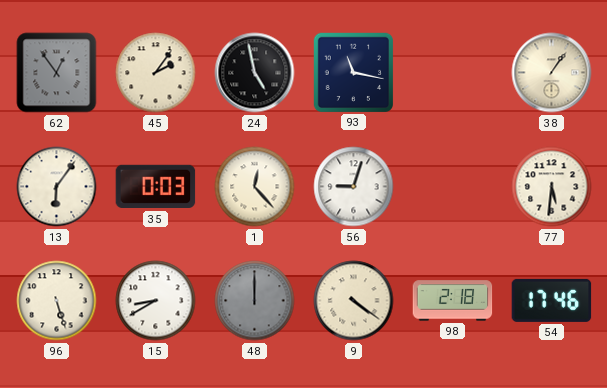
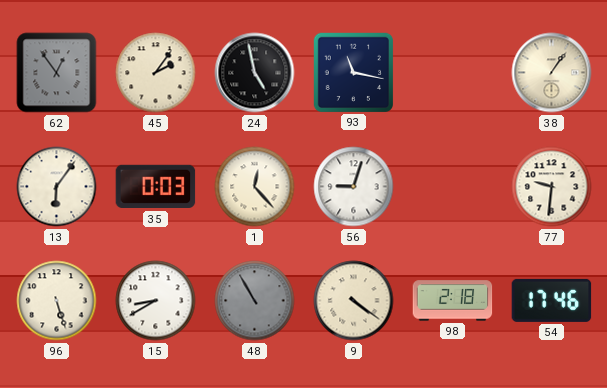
77: 5:31 -> 9:31
48: 12:00 -> 10:55
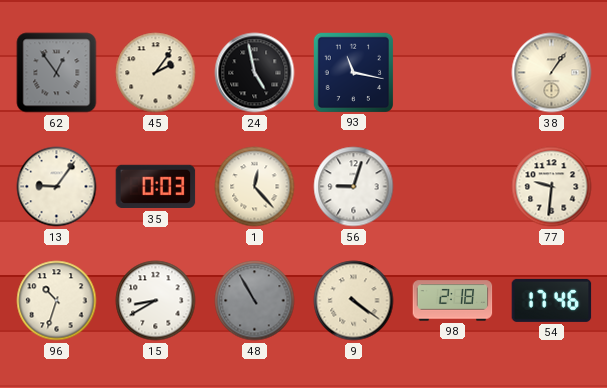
13: 6:06 -> 9:06
96: 5:27 -> 10:33
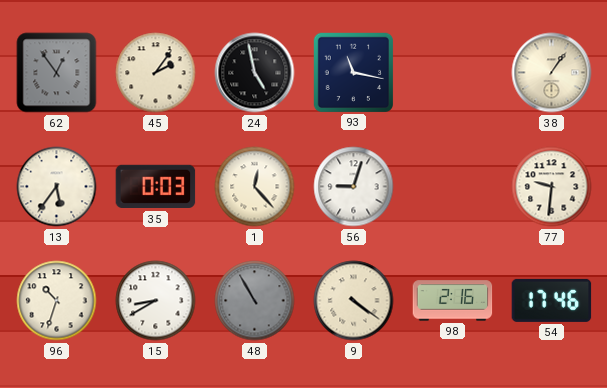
13: 9:06 -> 5:36
98: 2:18 -> 2:16
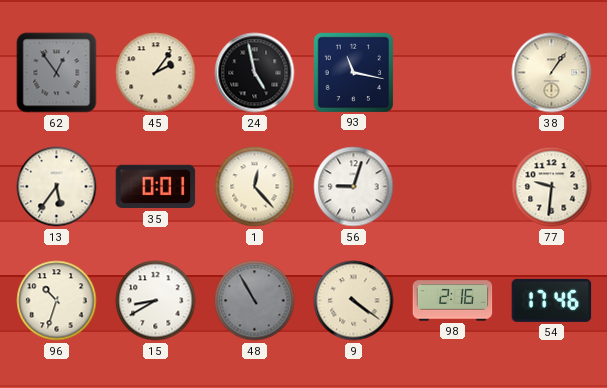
35: 0:03 -> 0:01
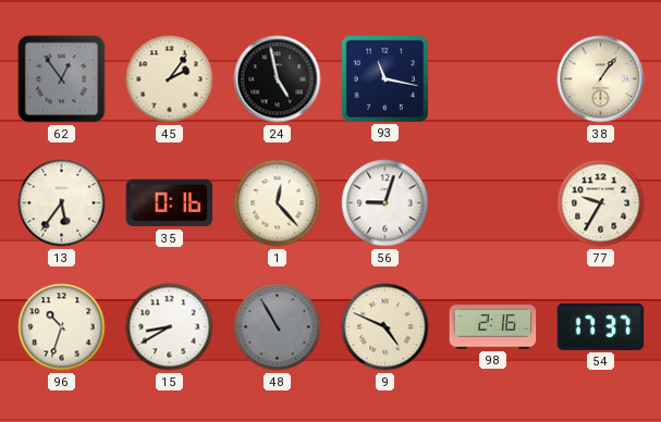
35: 0:01 -> 0:16
77: 9:31 -> 9:35
9: 4:21 -> 4:49
54: 17:46 -> 17:37
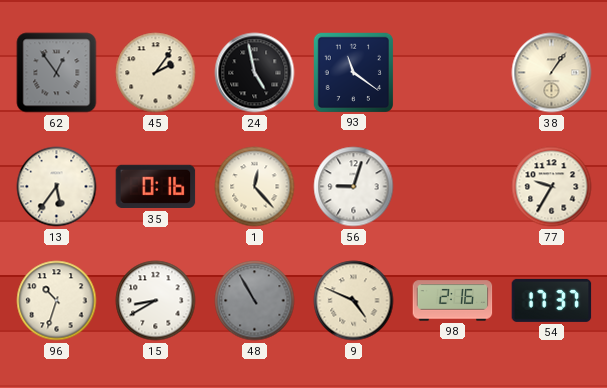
93: 11:17 -> 11:21
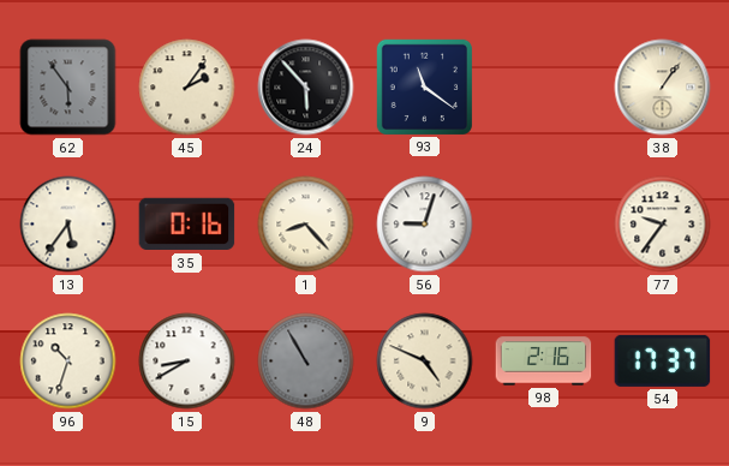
62: 12:54 -> 5:54
24: 4:58 -> 5:53
1: 12:23 -> 8:23
77: 9:35 -> 9:36
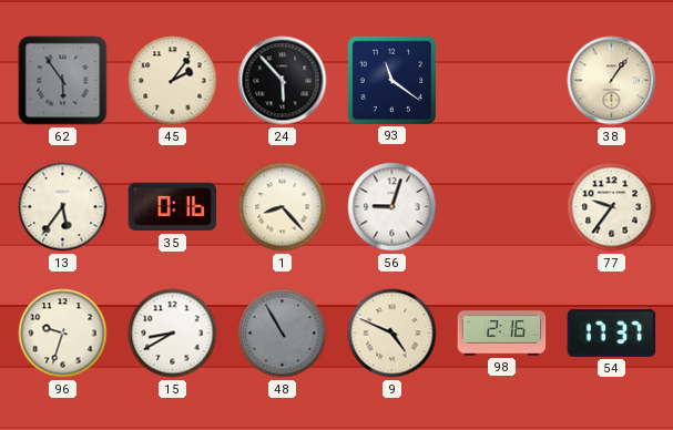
96: 10:33 -> 9:33
